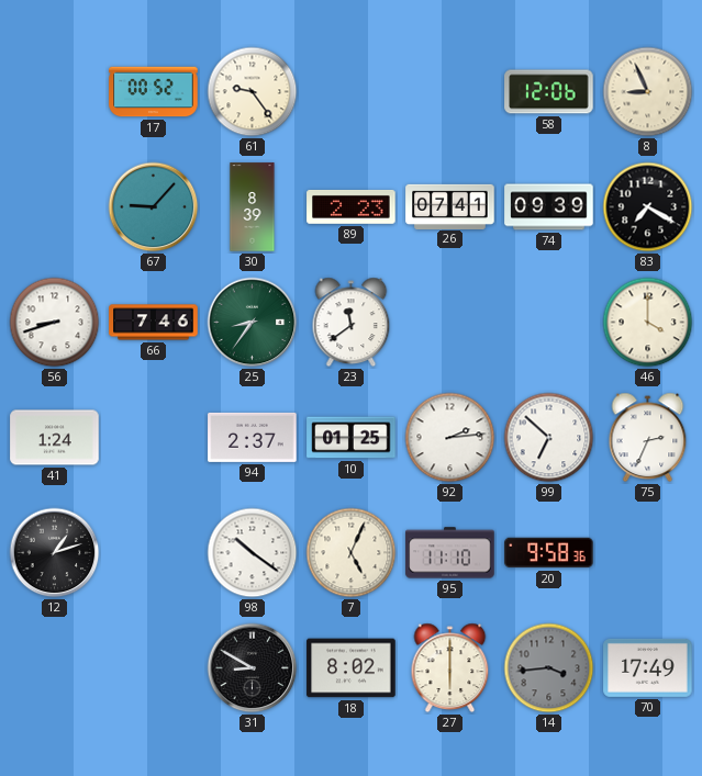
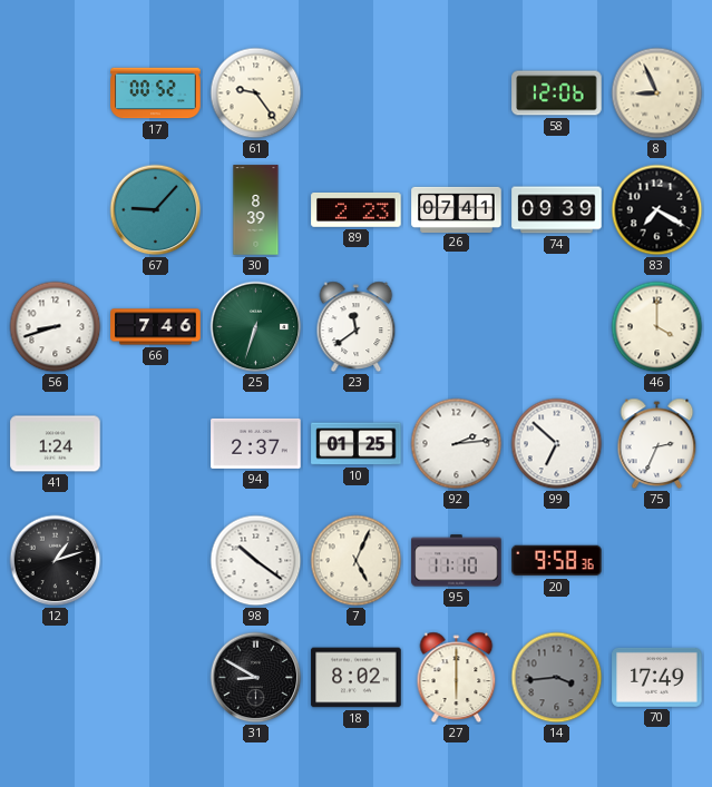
25: 8:36 -> 6:33
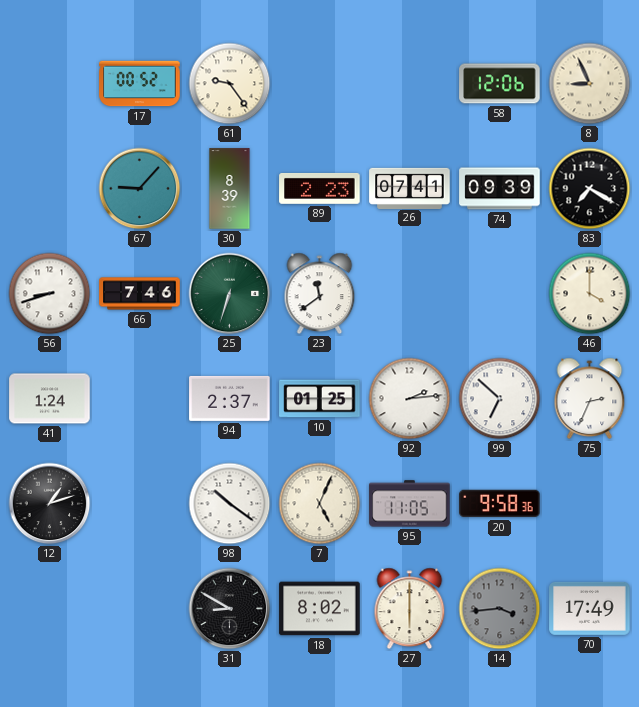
95: 11:10 -> 11:05
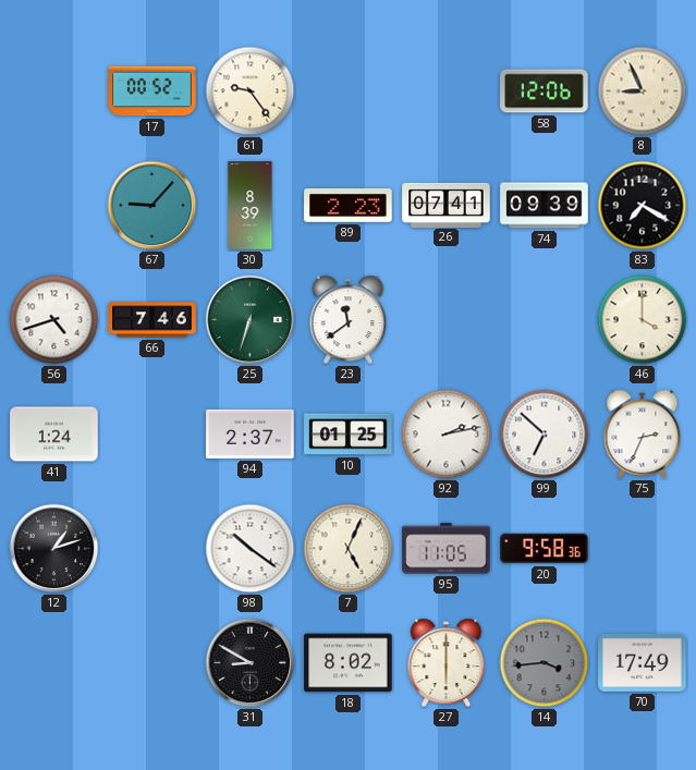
56: 8:42 -> 4:42
92: 2:14 -> 2:13
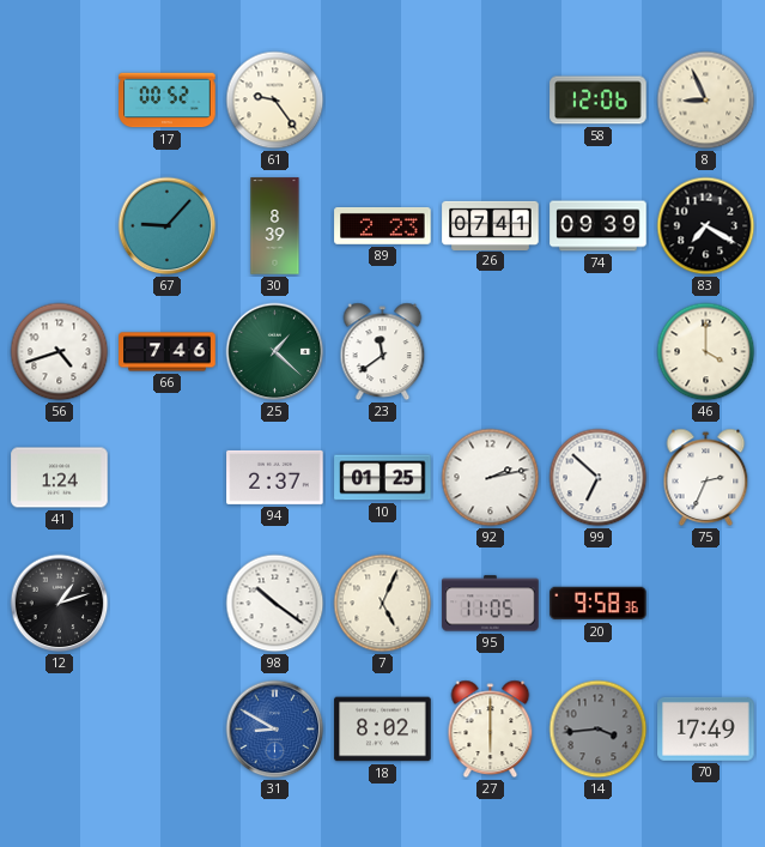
25: 6:33 -> 1:22
31 dial: black -> blue
